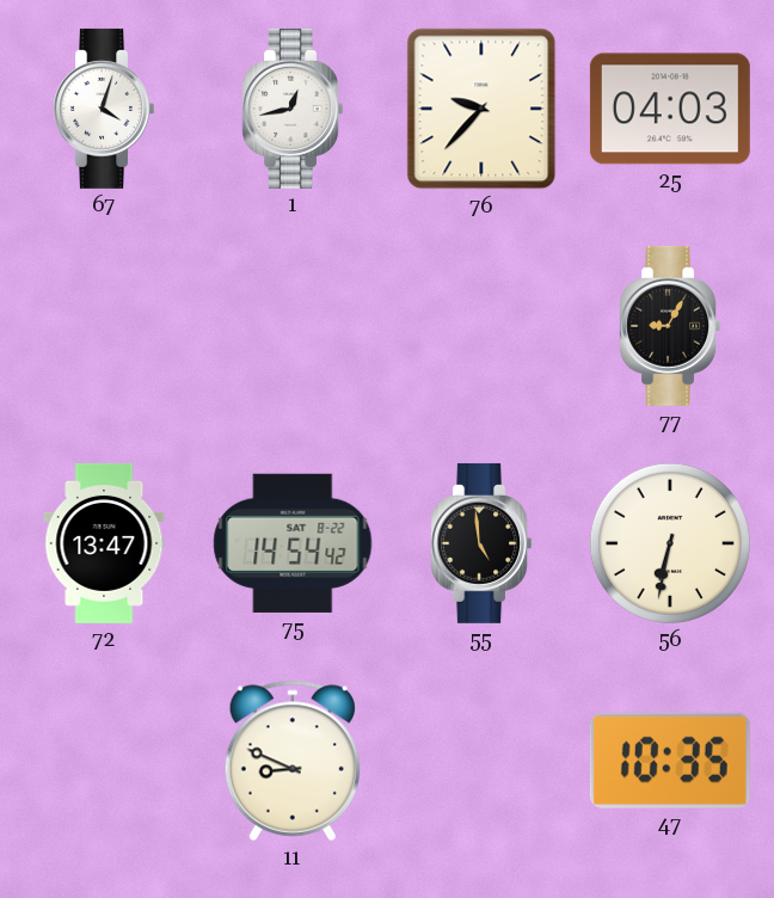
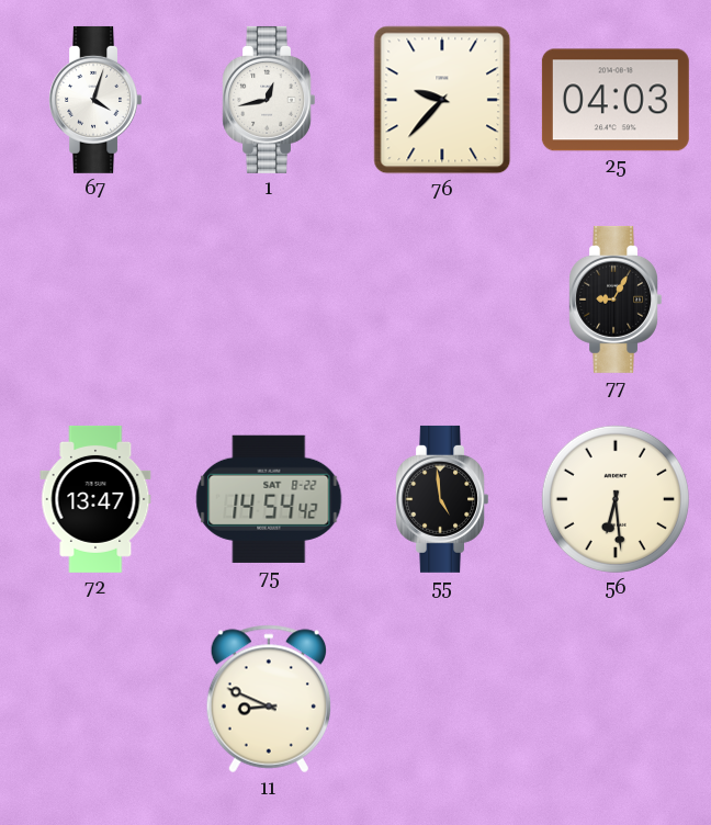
56: 6:32 -> 6:29
47: 10:35 -> none
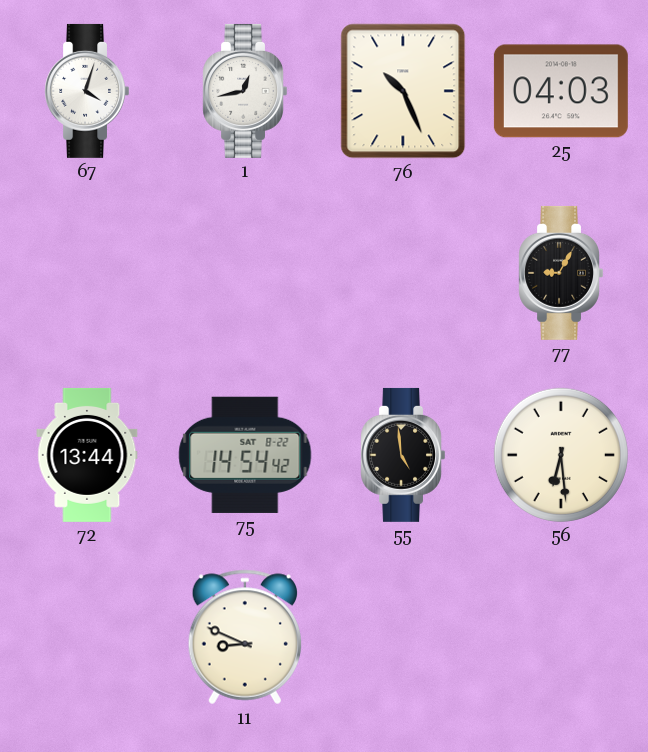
76: 9:37 -> 10:26
72: 13:47 -> 13:44
